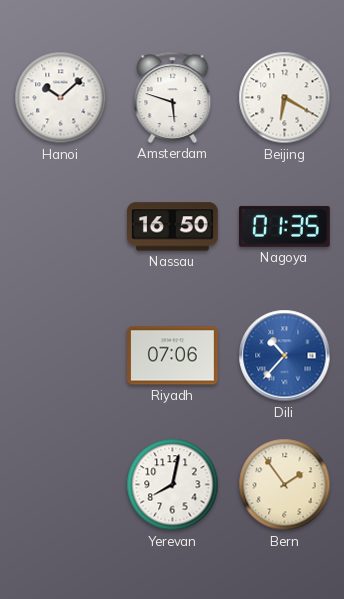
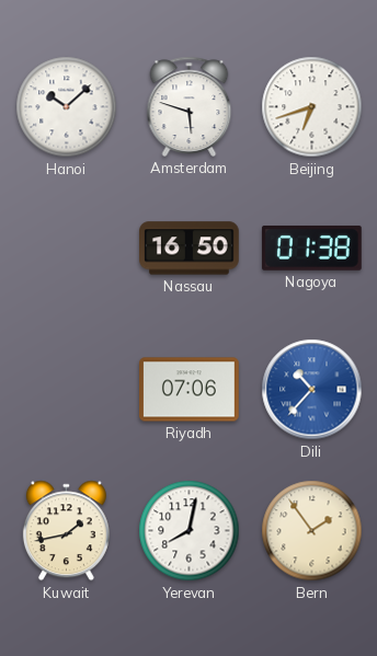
Beijing: 6:20 -> 6:42
Nagoya: 01:35 -> 01:38
Kuwait: none -> 1:43
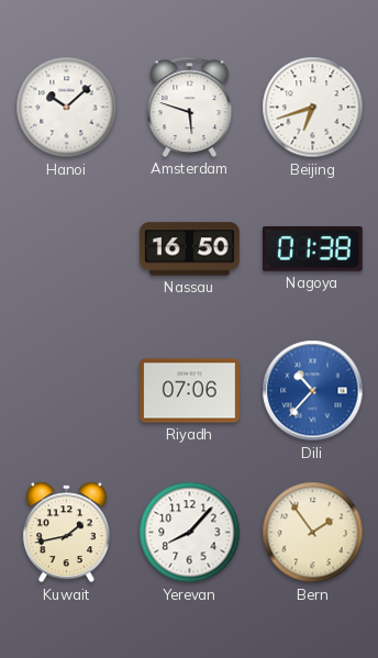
Yerevan: 8:02 -> 8:07
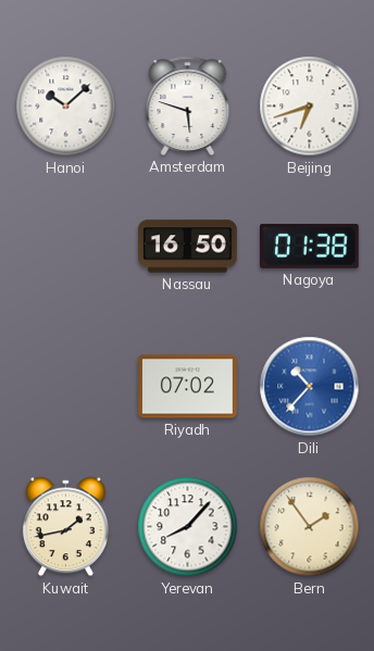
Riyadh: 07:06 -> 07:02
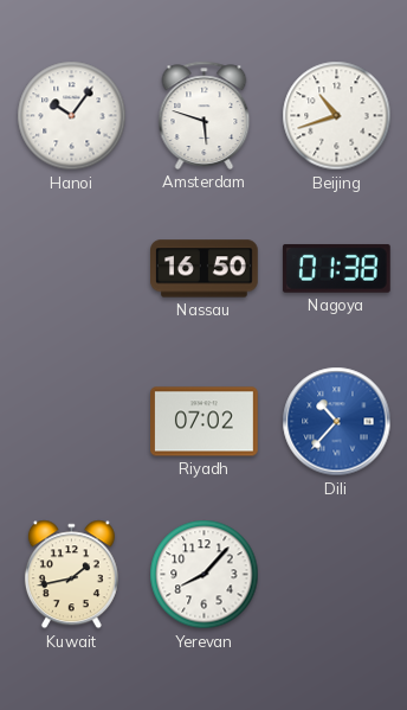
Hanoi: 10:08 -> 10:06
Beijing: 6:42 -> 10:42
Bern: 1:54 -> none
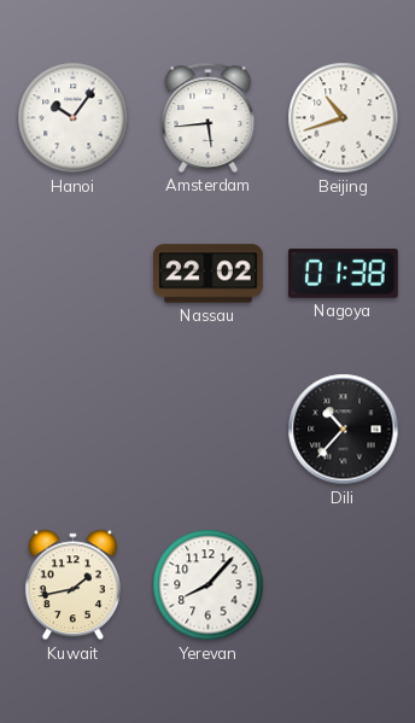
Amsterdam: 5:48 -> 5:44
Nassau: 16:50 -> 22:02
Riyadh: 07:02 -> none
Dili dial: blue -> black
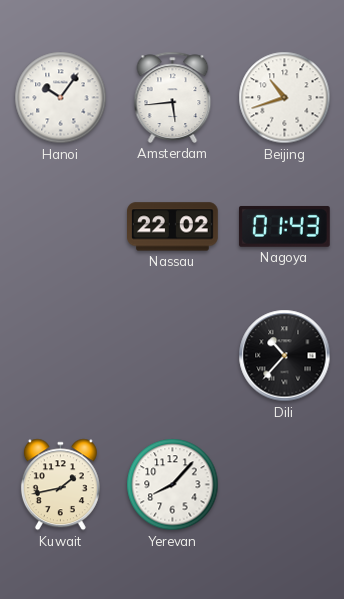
Nagoya: 01:38 -> 01:43
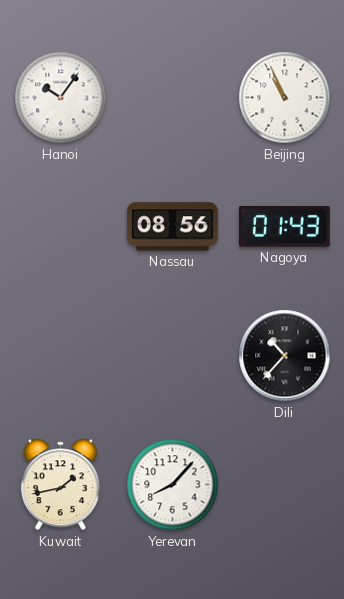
Amsterdam: 5:44 -> none
Beijing: 10:42 -> 10:56
Nassau: 22:02 -> 08:56
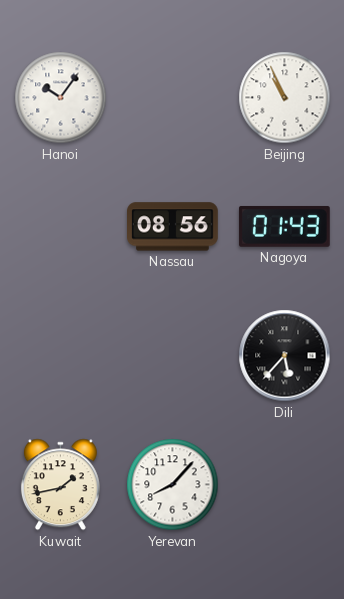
Dili: 10:37 -> 5:37
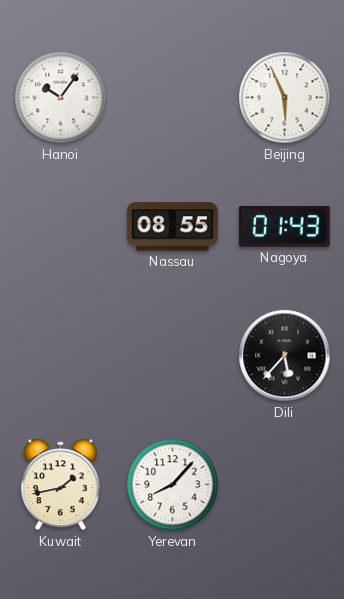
Beijing: 10:56 -> 5:56
Nassau: 08:56 -> 08:55
